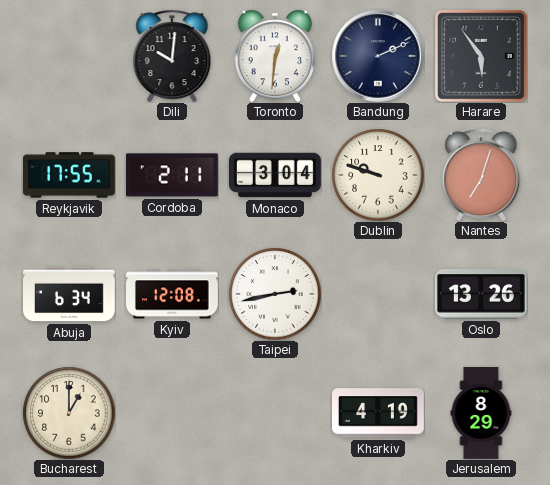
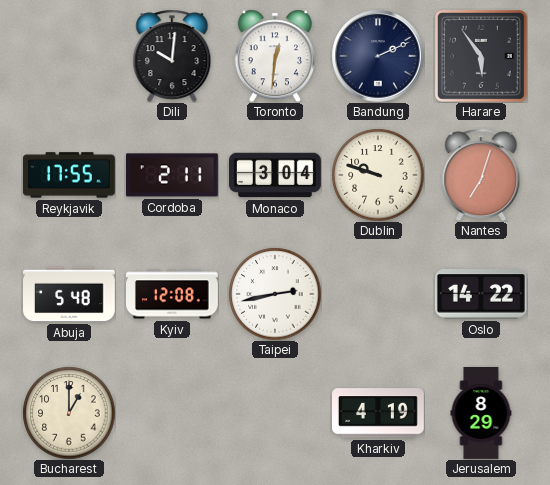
Abuja: 6:34 -> 5:48
Oslo: 13:26 -> 14:22
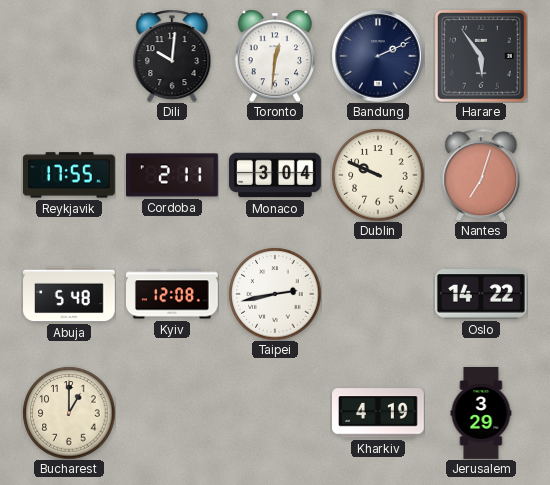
Dublin: 9:48 -> 9:49
Jerusalem: 8:29 -> 3:29
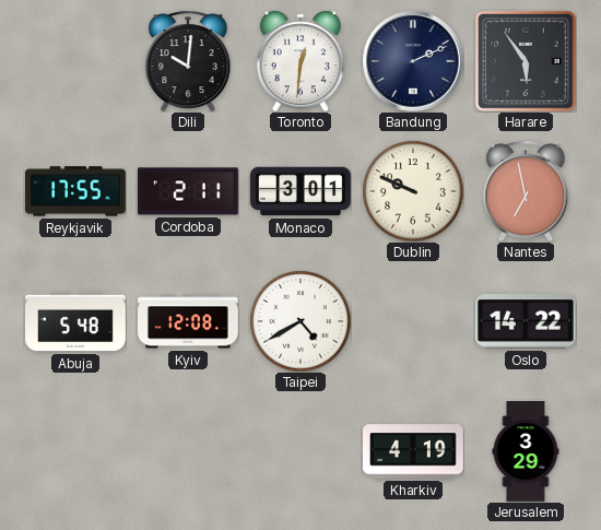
Monaco: 3:04 -> 3:01
Nantes: 7:03 -> 6:58
Taipei: 2:43 -> 4:40
Bucharest: 1:00 -> none
